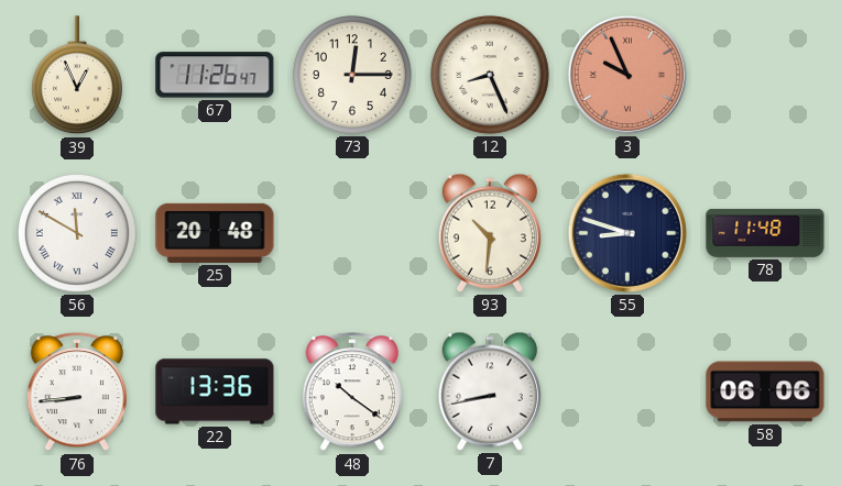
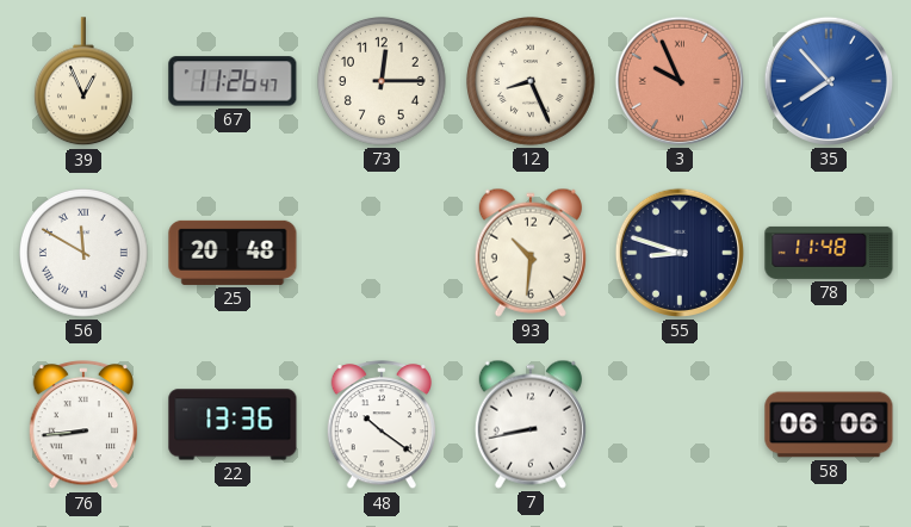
35: none -> 7:53
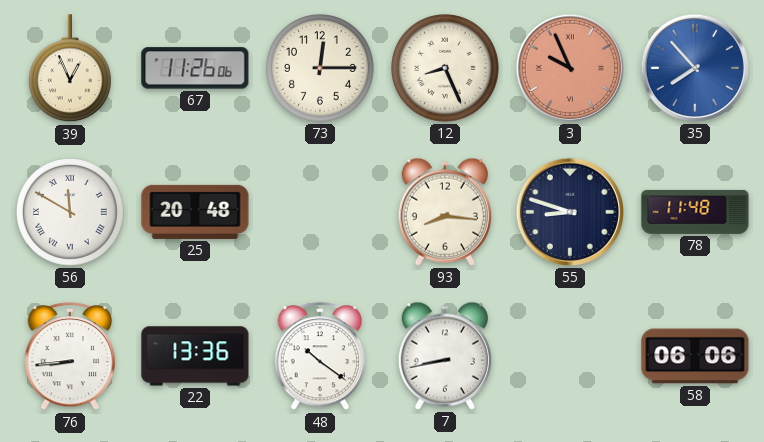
67: 11:26:47 -> 11:26:06
93: 10:31 -> 8:16
